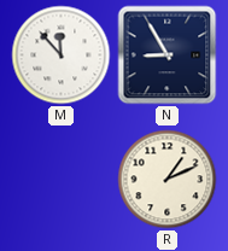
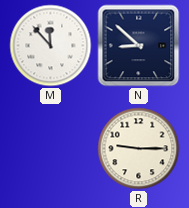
N: 8:55 -> 8:52
R: 1:11 -> 9:15
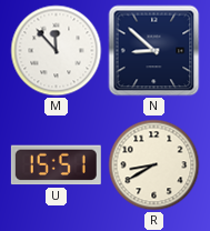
U: none -> 15:51
R: 9:15 -> 8:40
